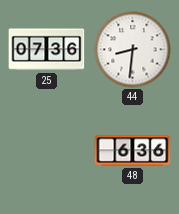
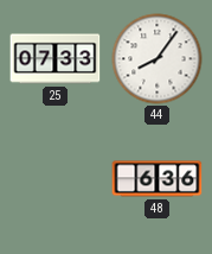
25: 07:36 -> 07:33
44: 8:31 -> 8:06
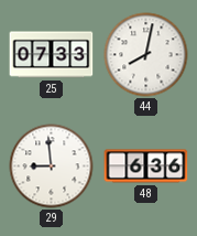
44: 8:06 -> 8:02
29: none -> 8:59
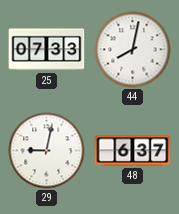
29: 8:59 -> 9:02
48: 6:36 -> 6:37
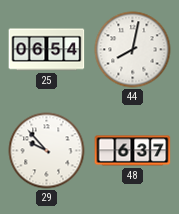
25: 07:33 -> 06:54
29: 9:02 -> 9:53
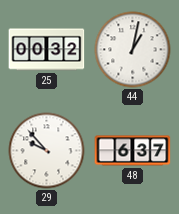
25: 06:54 -> 00:32
44: 8:02 -> 1:02
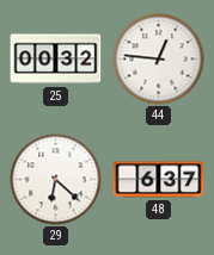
44: 1:02 -> 12:46
29: 9:53 -> 6:22
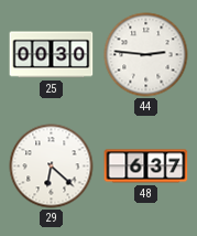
25: 00:32 -> 00:30
44: 12:46 -> 2:46
